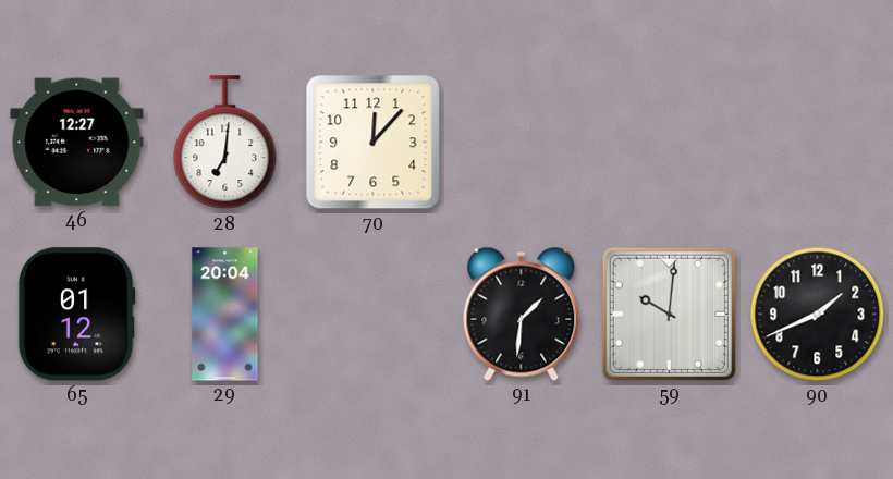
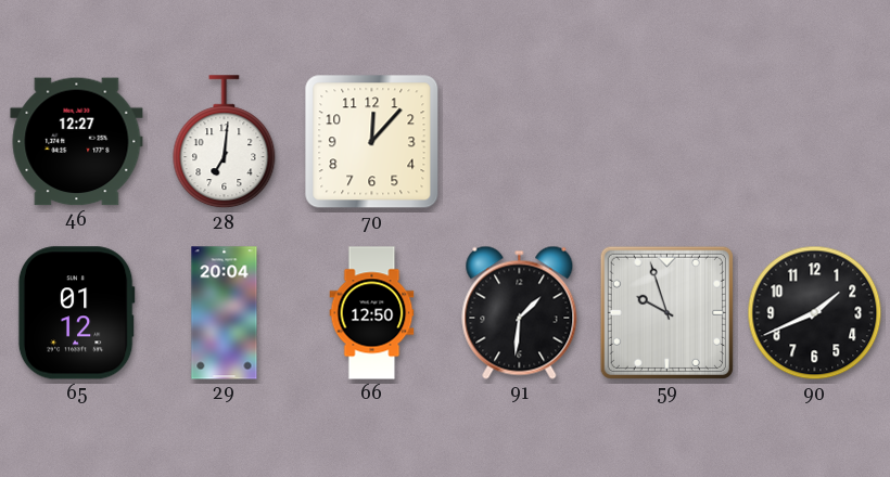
66: none -> 12:50
59: 10:01 -> 9:57
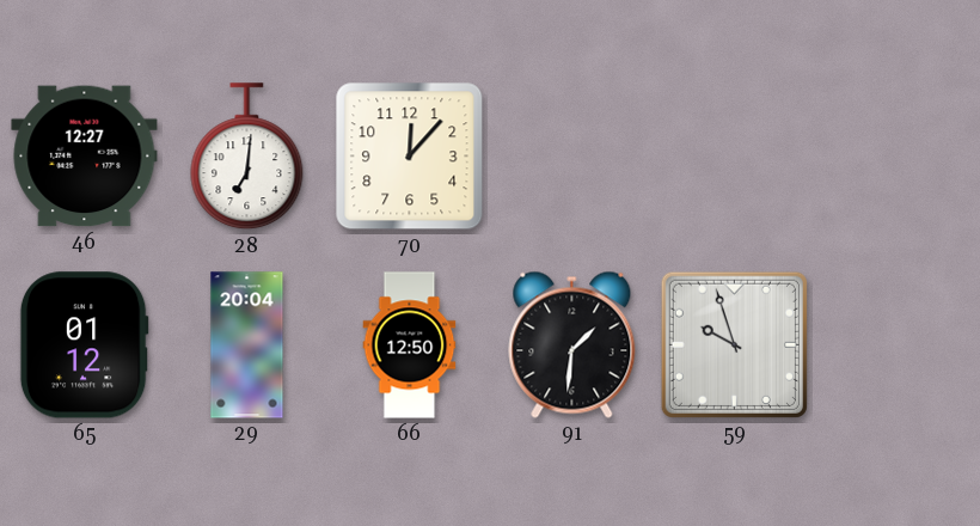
90: 1:41 -> none
